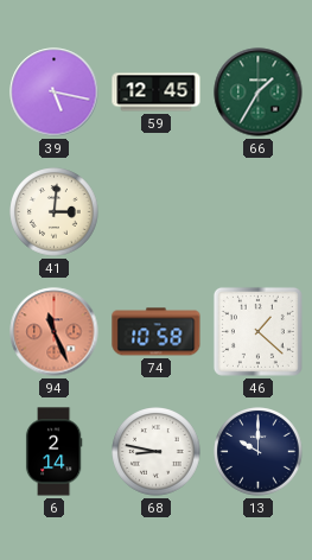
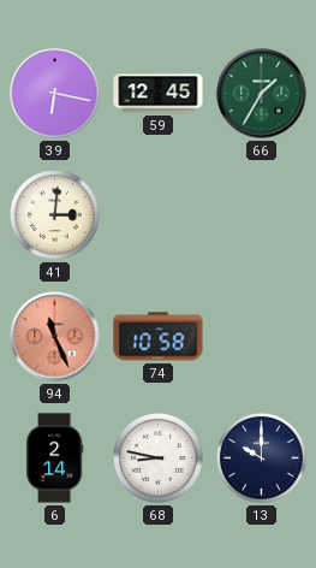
39: 5:17 -> 6:17
46: 1:22 -> none
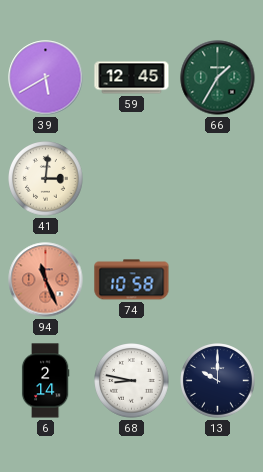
39: 6:17 -> 5:40
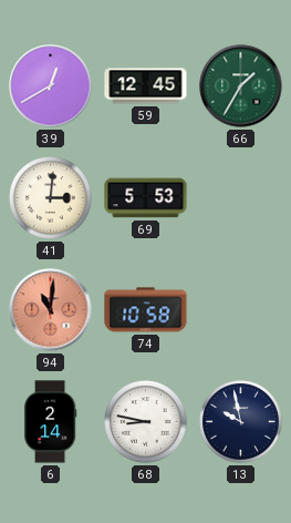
39: 5:40 -> 12:40
69: none -> 5:53
94: 11:26 -> 11:01
13: 10:00 -> 9:58
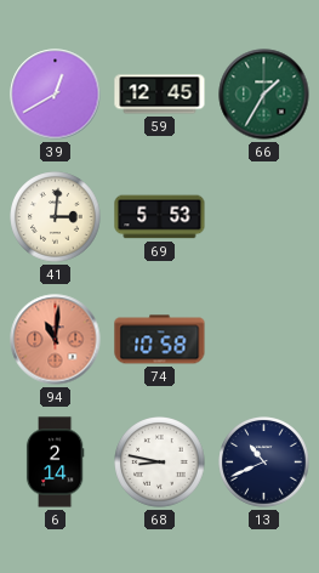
13: 9:58 -> 10:41
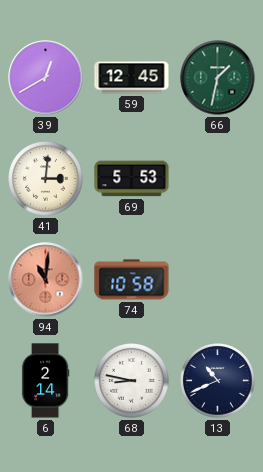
66: 1:35 -> 1:32
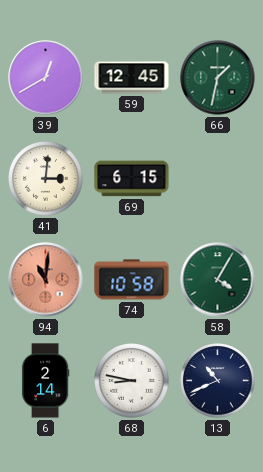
69: 5:53 -> 6:15
58: none -> 4:05
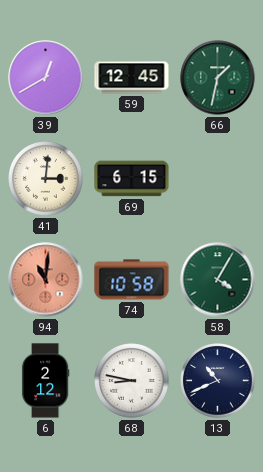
6: 2:14 -> 2:12
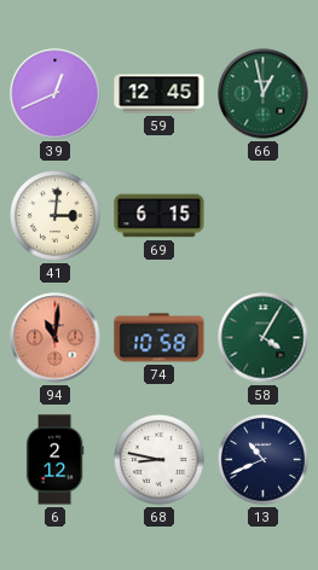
39: 12:40 -> 12:41
66: 1:32 -> 12:58
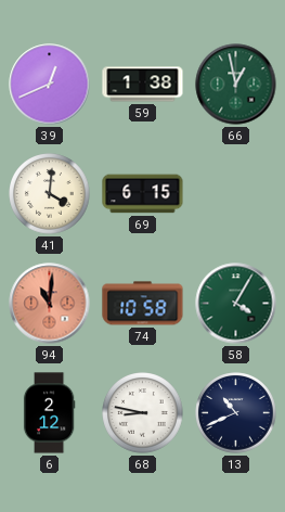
59: 12:45 -> 1:38
41: 3:01 -> 4:01
